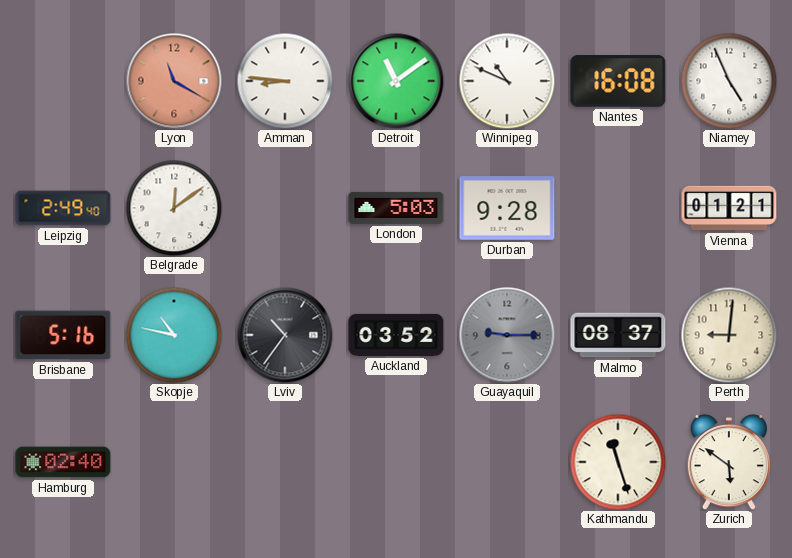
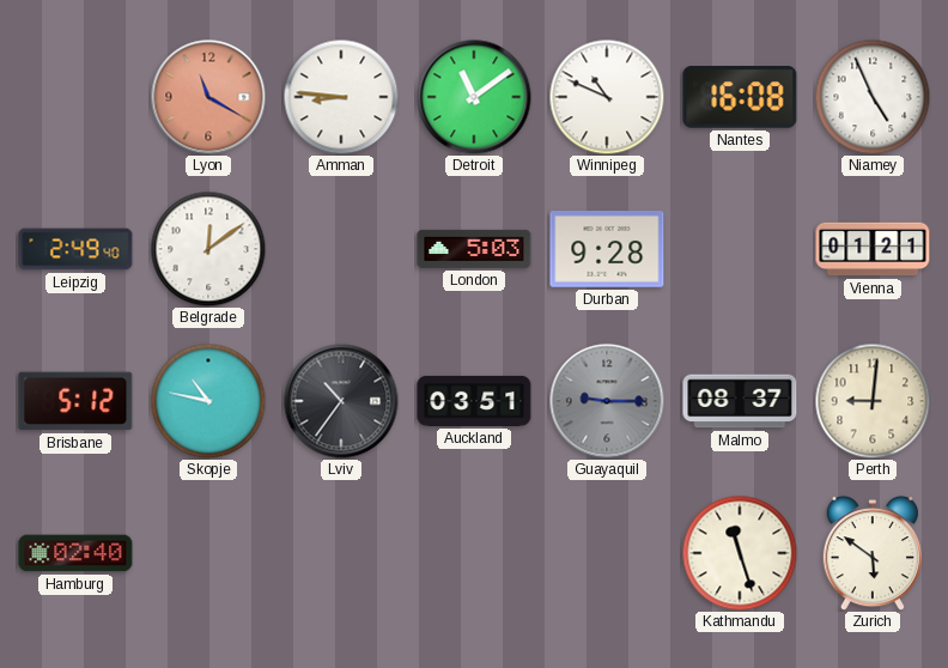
Brisbane: 5:16 -> 5:12
Auckland: 03:52 -> 03:51
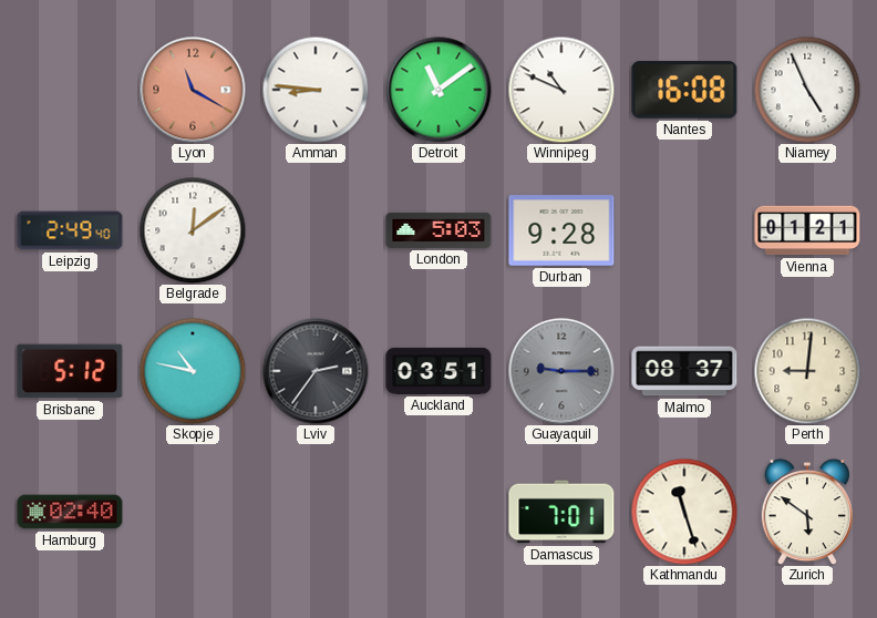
Lviv: 10:36 -> 2:36
Damascus: none -> 7:01
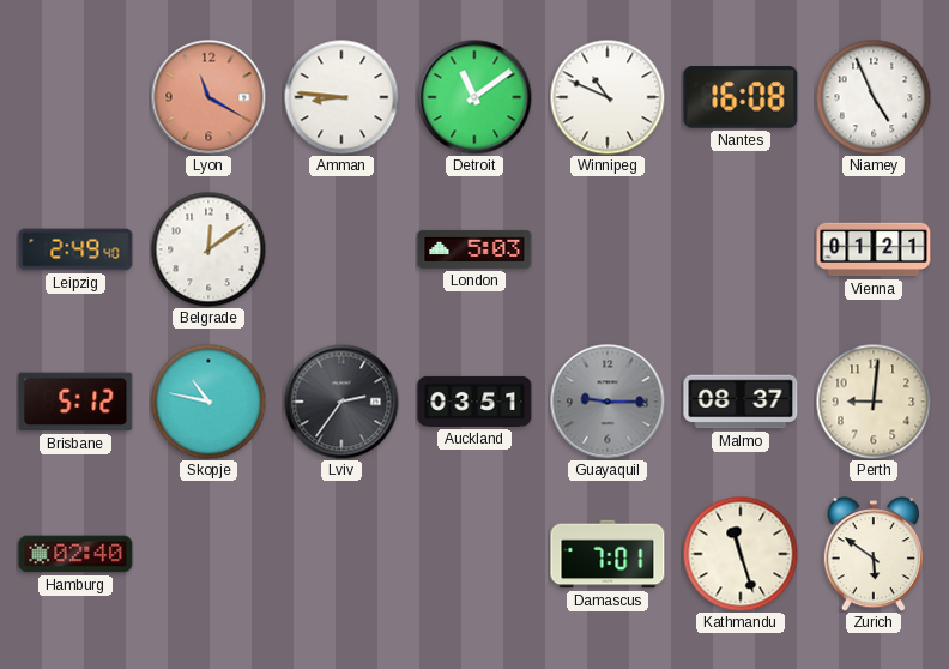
Durban: 9:28 -> none
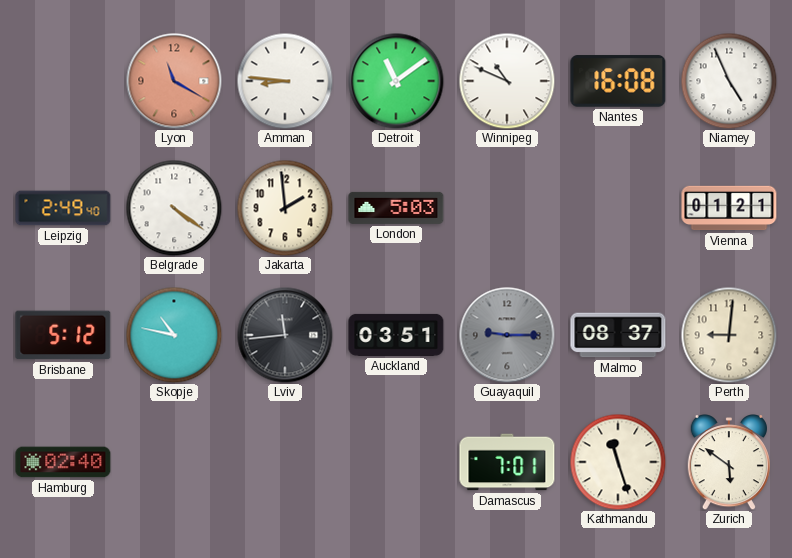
Belgrade: 12:09 -> 4:21
Jakarta: none -> 1:59
Lviv: 2:36 -> 11:44
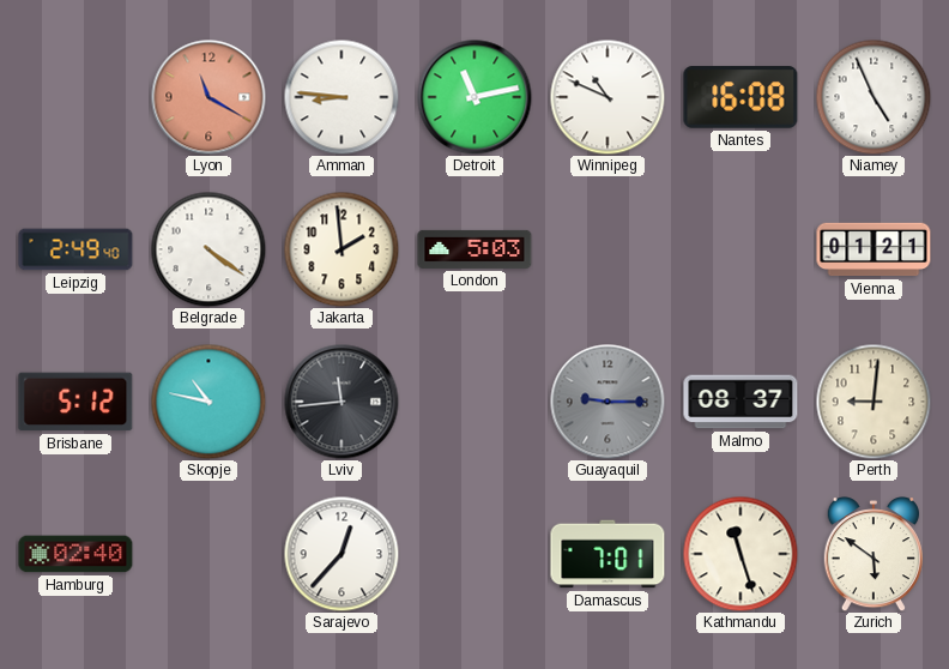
Detroit: 11:09 -> 11:13
Auckland: 03:51 -> none
Sarajevo: none -> 12:37
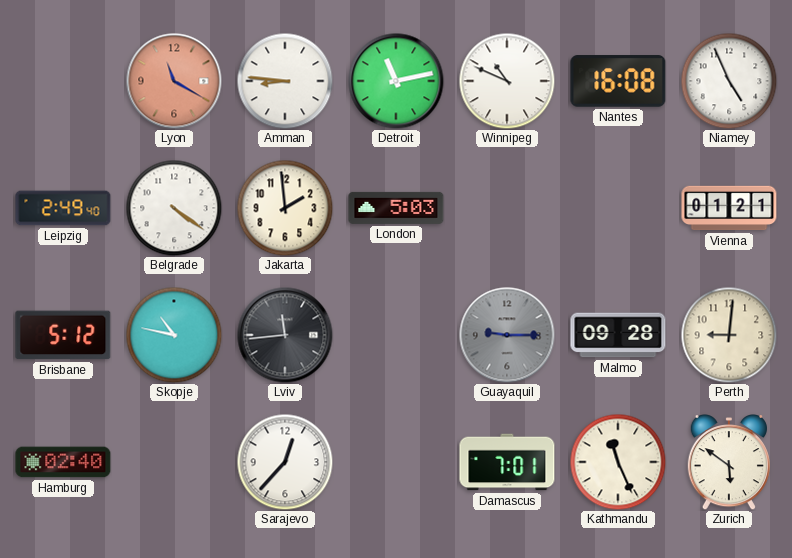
Malmo: 08:37 -> 09:28
Kathmandu: 11:27 -> 11:26
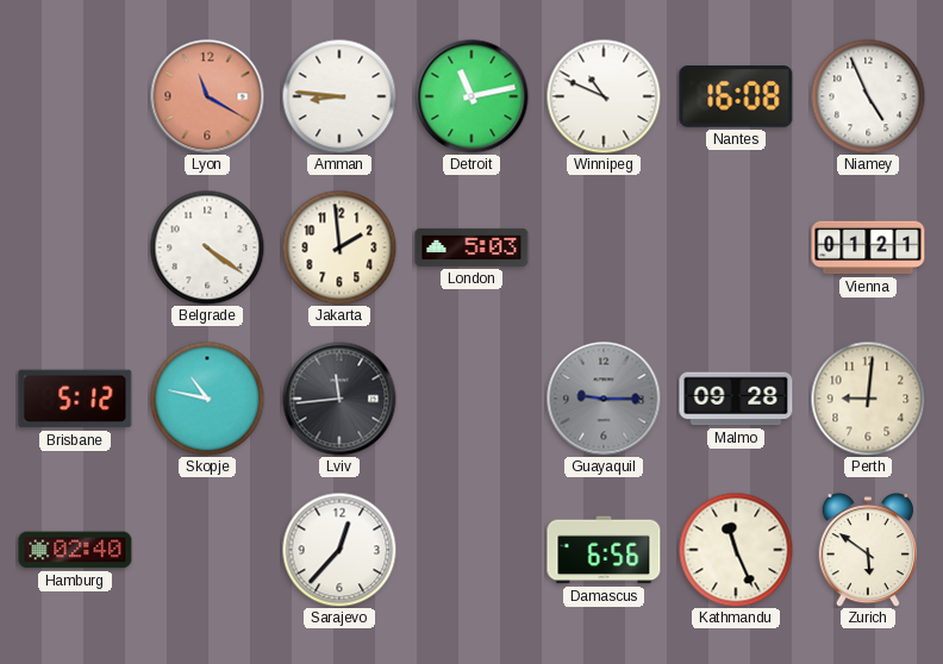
Leipzig: 2:49 -> none
Damascus: 7:01 -> 6:56
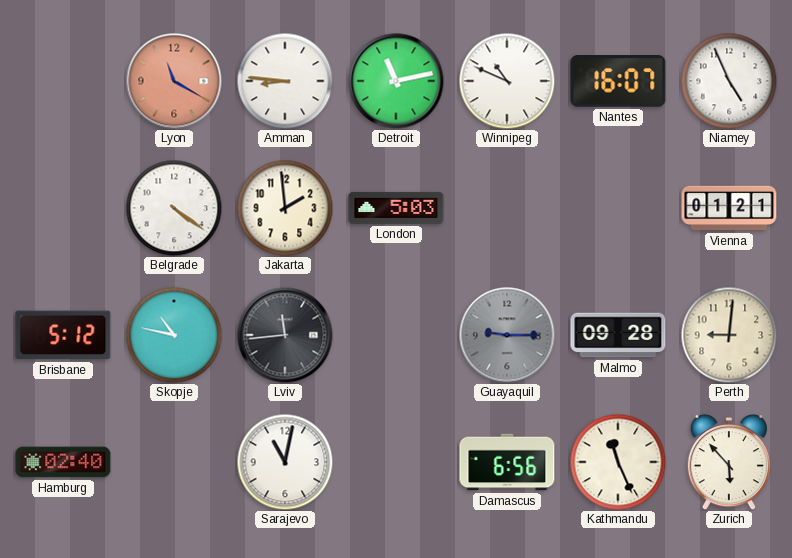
Nantes: 16:08 -> 16:07
Sarajevo: 12:37 -> 11:02
Zurich: 5:51 -> 5:53
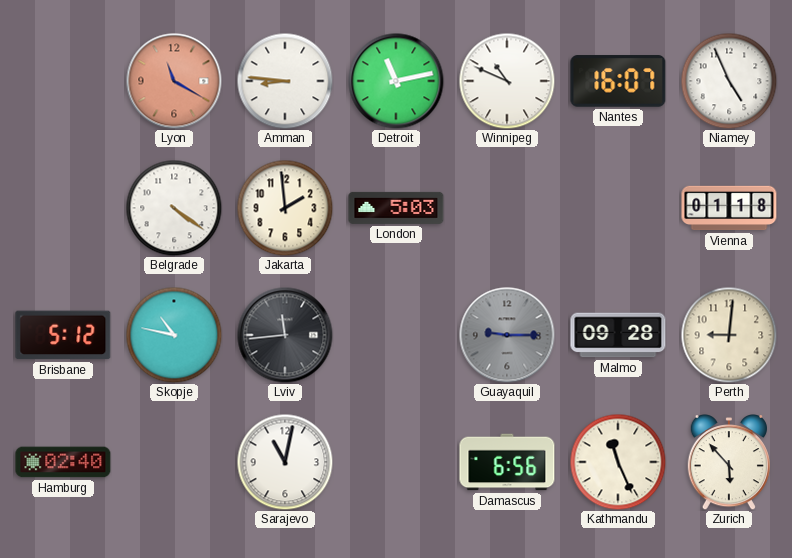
Vienna: 01:21 -> 01:18
